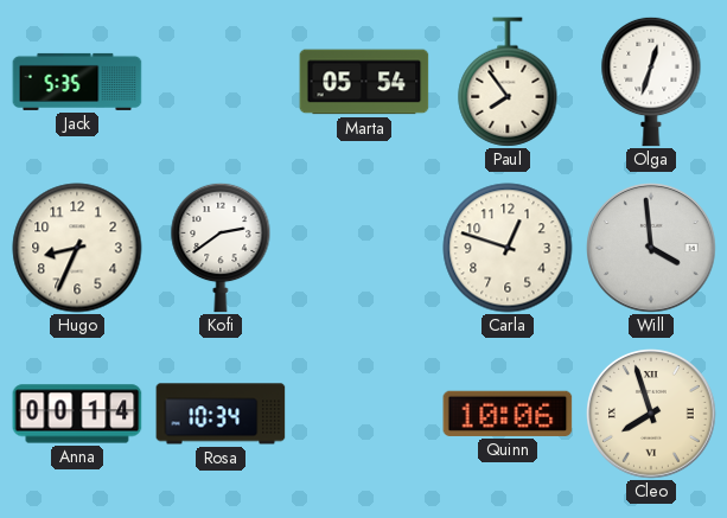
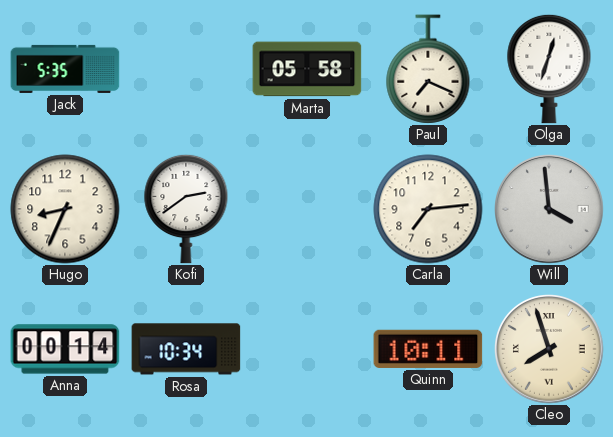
Marta: 05:54 -> 05:58
Paul: 7:54 -> 7:19
Carla: 12:48 -> 7:14
Quinn: 10:06 -> 10:11
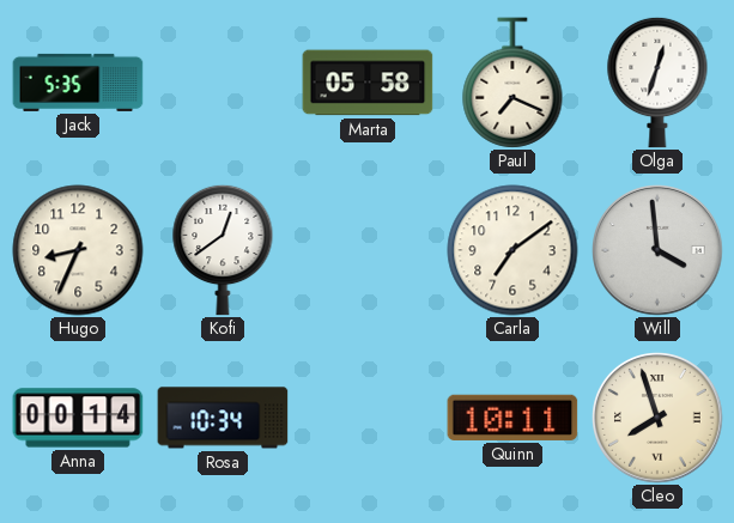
Kofi: 2:39 -> 12:39
Carla: 7:14 -> 7:09
